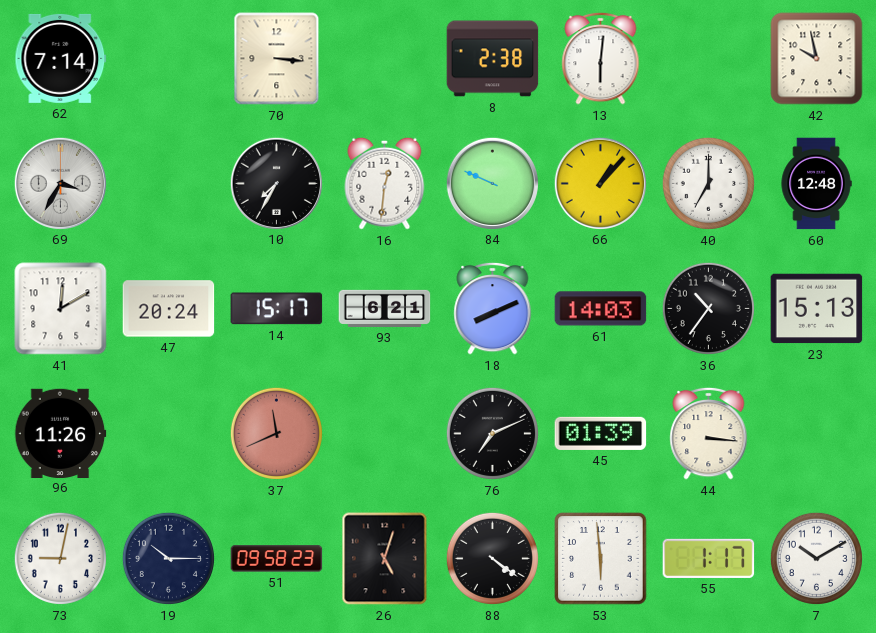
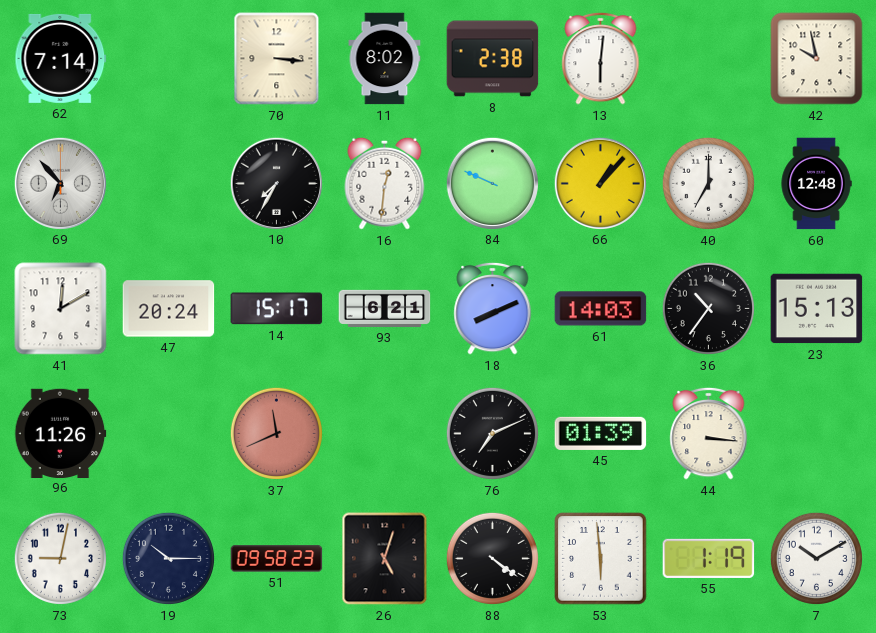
11: none -> 8:02
69: 3:35 -> 6:53
55: 1:17 -> 1:19
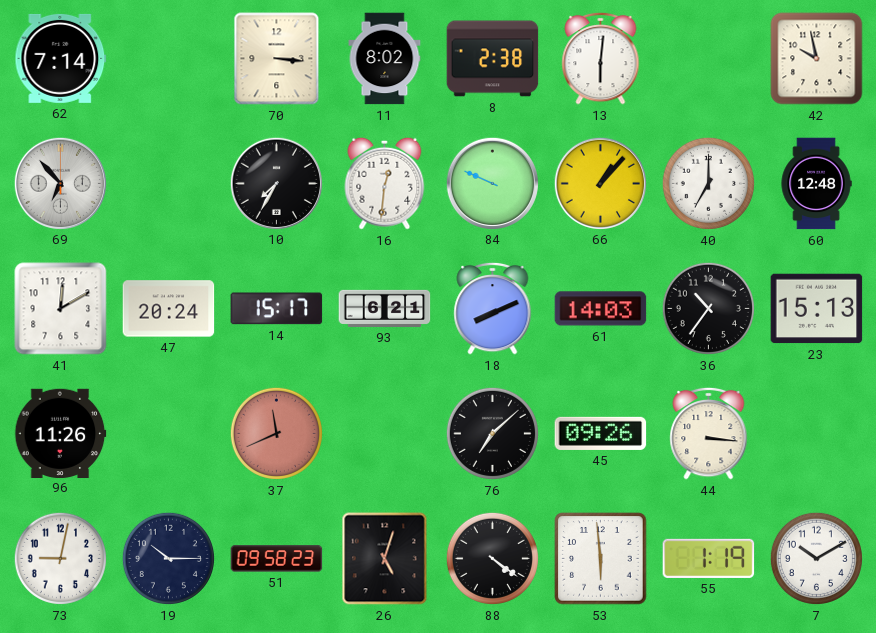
76: 7:11 -> 7:08
45: 01:39 -> 09:26
